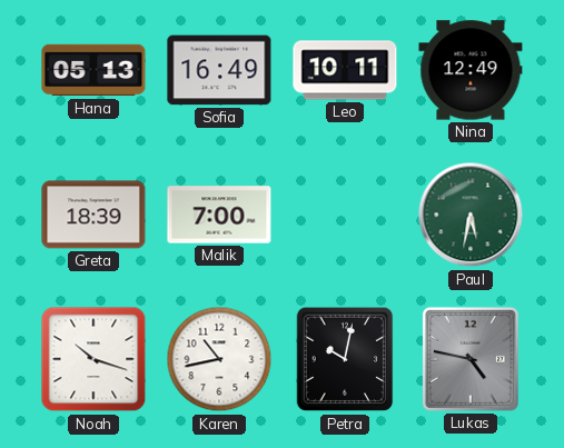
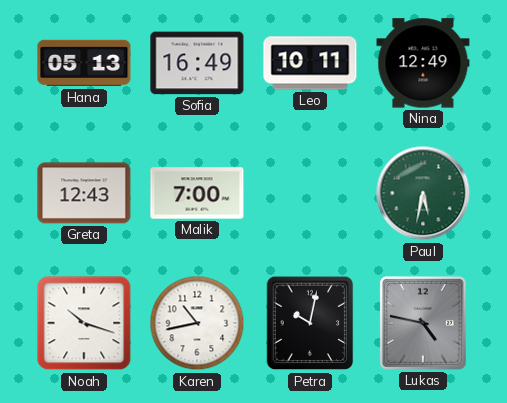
Greta: 18:39 -> 12:43
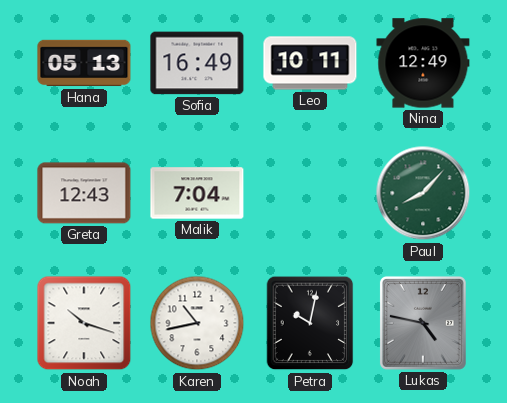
Malik: 7:00 -> 7:04
Paul: 5:32 -> 8:07
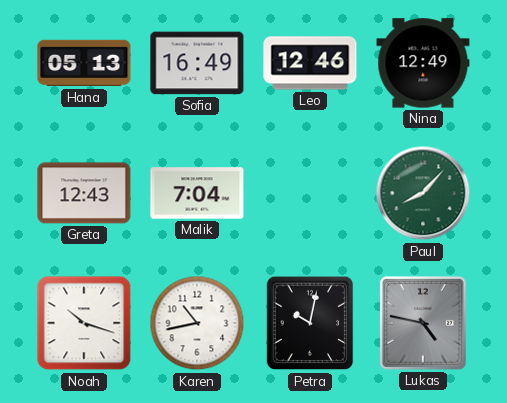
Leo: 10:11 -> 12:46
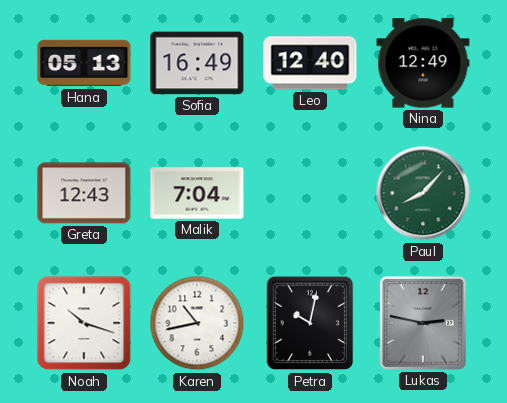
Leo: 12:46 -> 12:40
Lukas: 4:47 -> 2:47
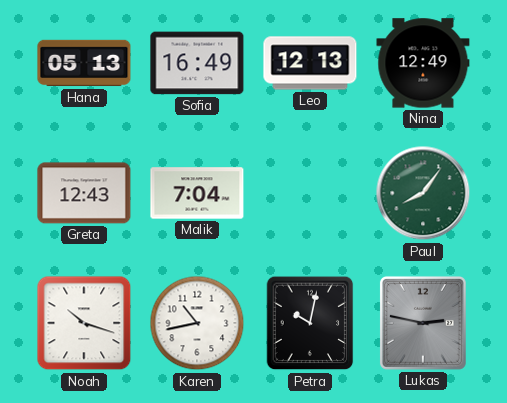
Leo: 12:40 -> 12:13
Paul: 8:07 -> 8:06
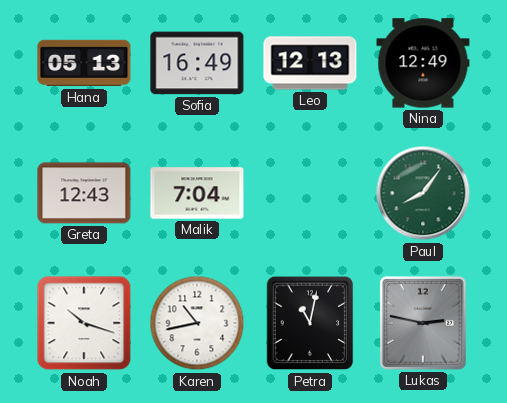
Petra: 10:02 -> 11:02
